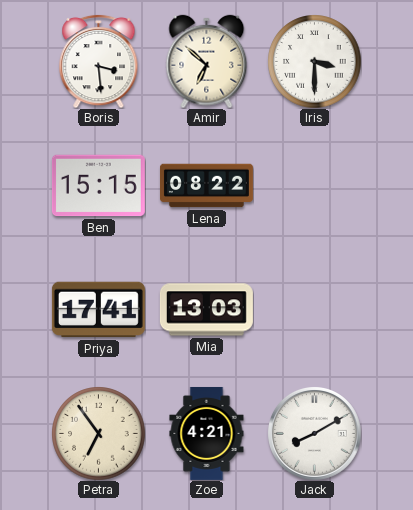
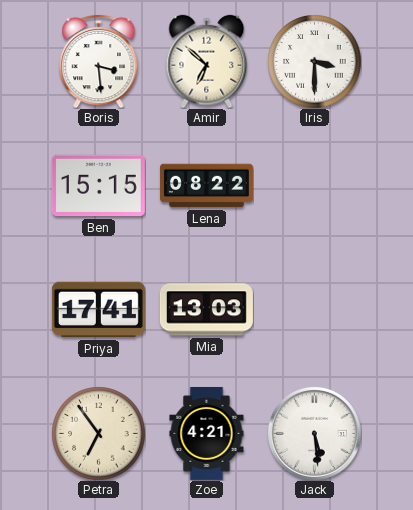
Jack: 8:10 -> 5:29
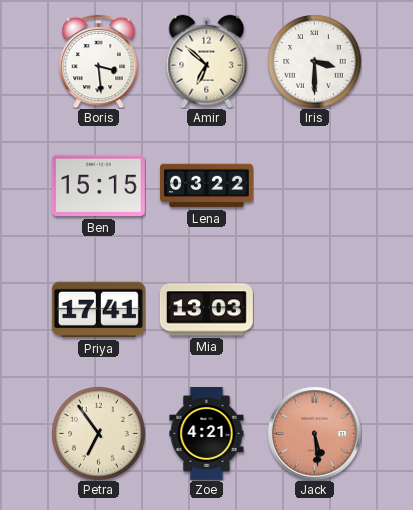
Lena: 08:22 -> 03:22
Jack dial: white -> salmon
